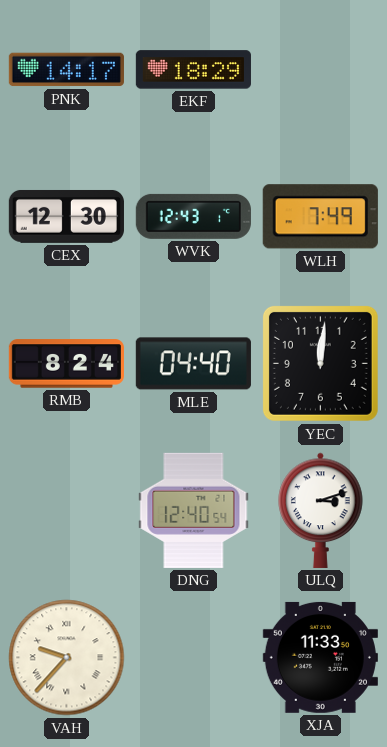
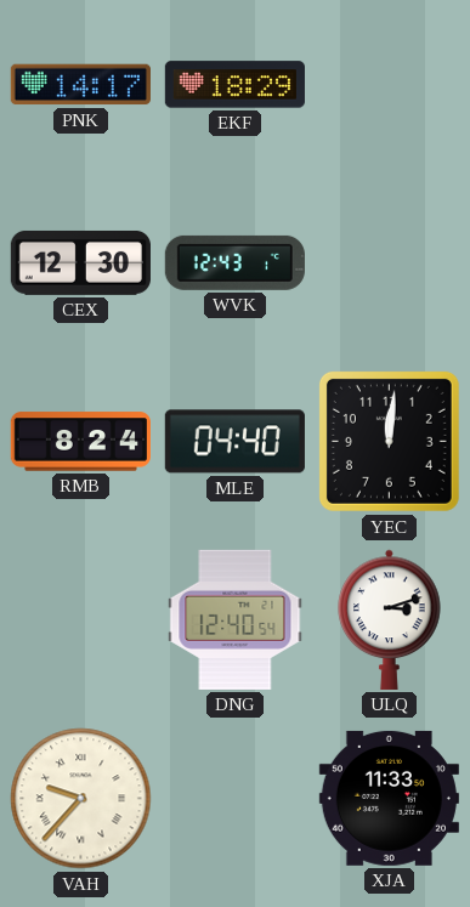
WLH: 7:49 -> none
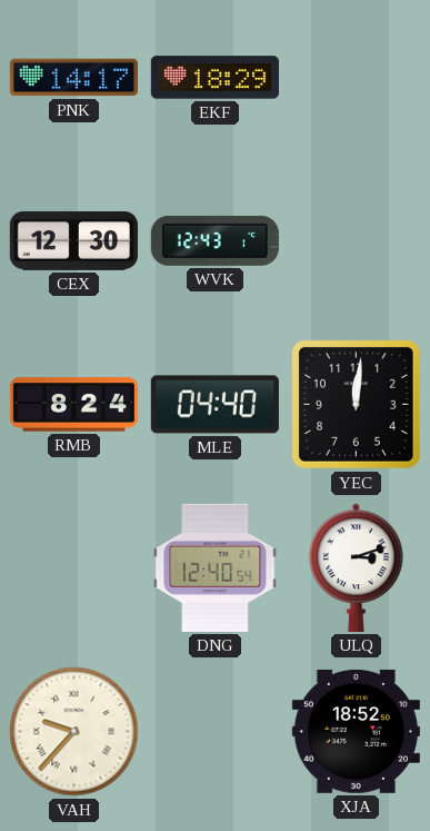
XJA: 11:33 -> 18:52
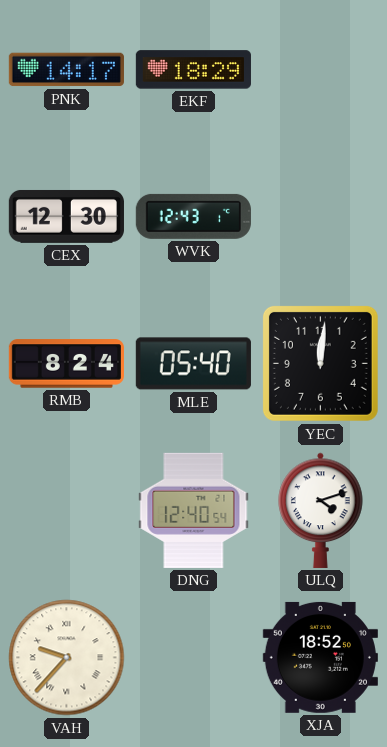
MLE: 04:40 -> 05:40
ULQ: 3:12 -> 4:12
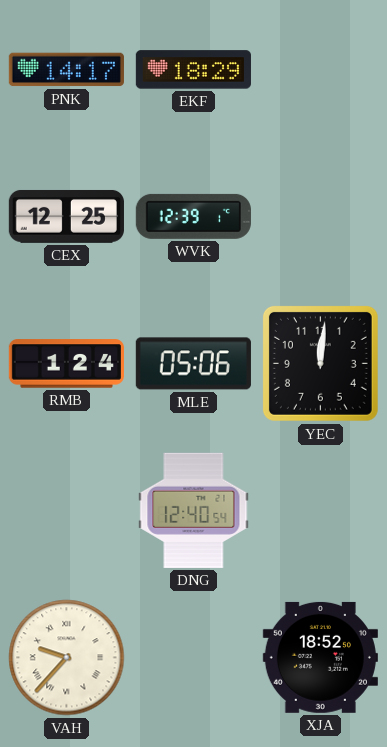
CEX: 12:30 -> 12:25
WVK: 12:43 -> 12:39
RMB: 8:24 -> 1:24
MLE: 05:40 -> 05:06
ULQ: 4:12 -> none
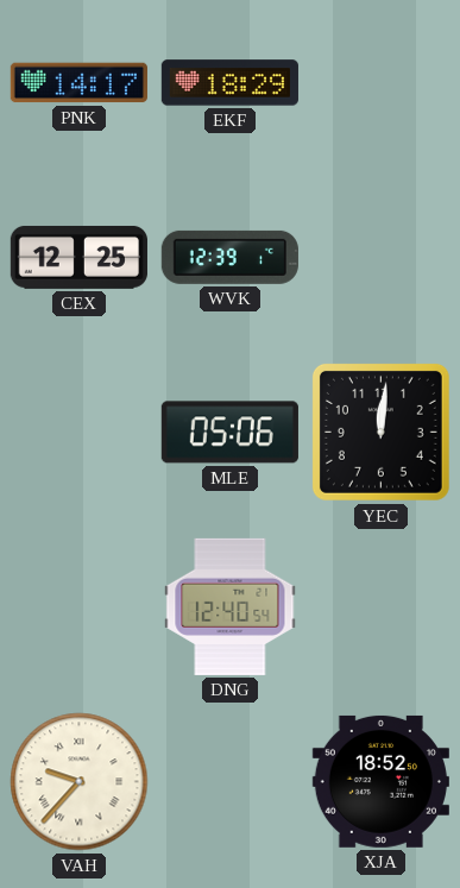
RMB: 1:24 -> none
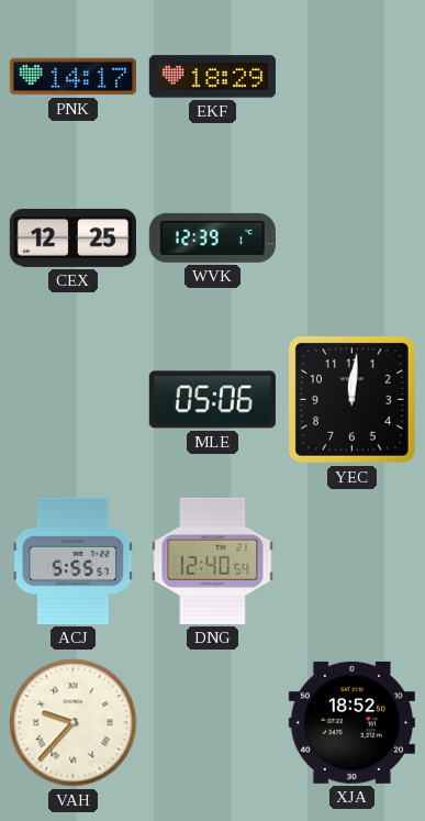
ACJ: none -> 5:55
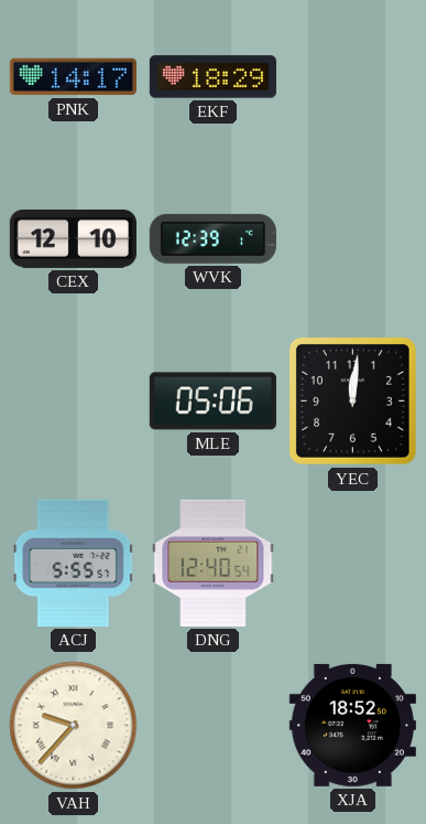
CEX: 12:25 -> 12:10
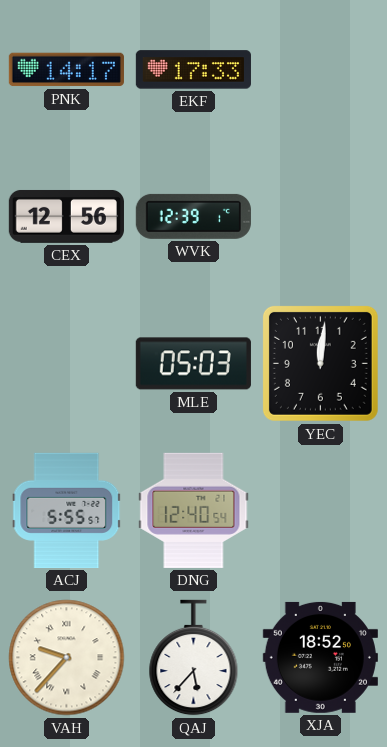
EKF: 18:29 -> 17:33
CEX: 12:10 -> 12:56
MLE: 05:06 -> 05:03
QAJ: none -> 5:37
